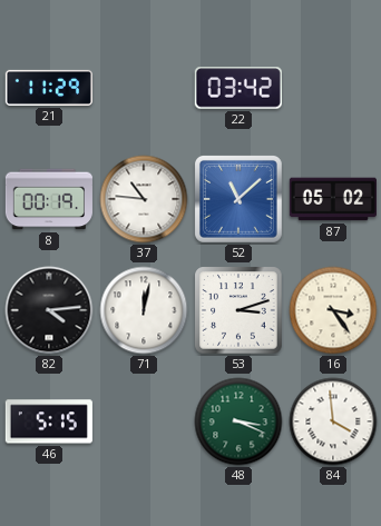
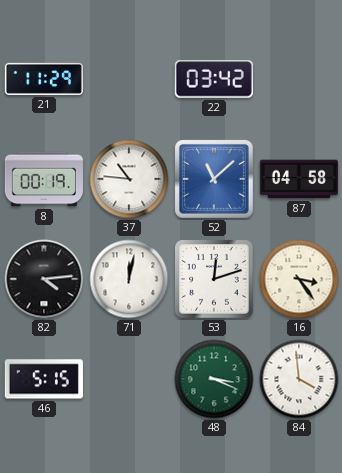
87: 05:02 -> 04:58
53: 3:12 -> 12:12
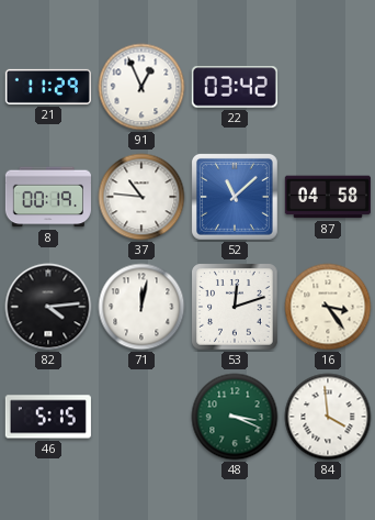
91: none -> 12:56
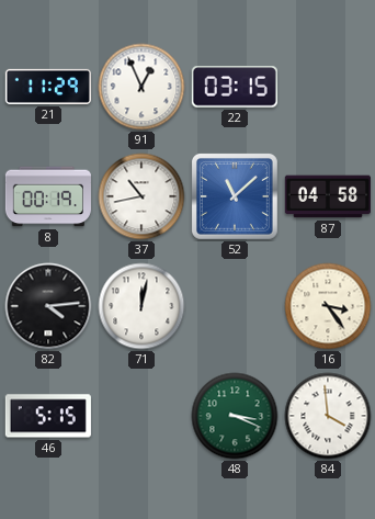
22: 03:42 -> 03:15
37: 10:46 -> 10:43
53: 12:12 -> none
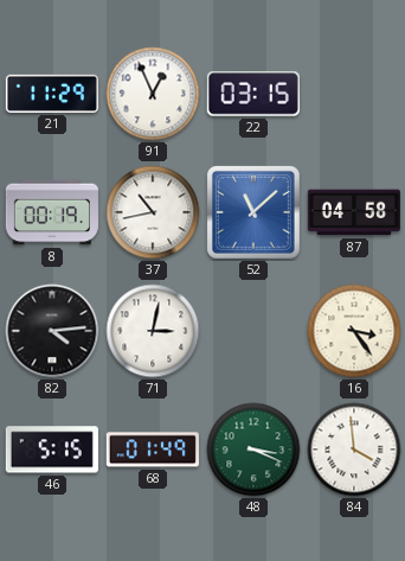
71: 12:02 -> 3:02
68: none -> 01:49
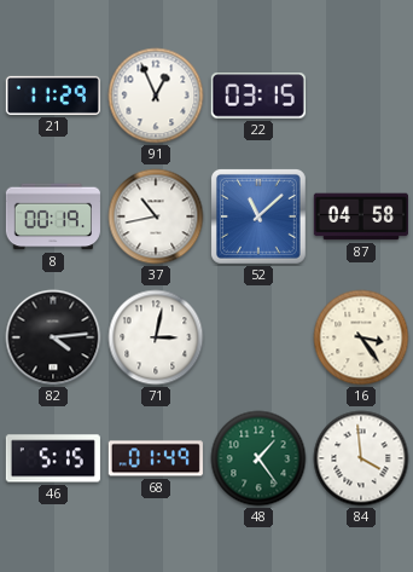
48: 3:19 -> 1:24
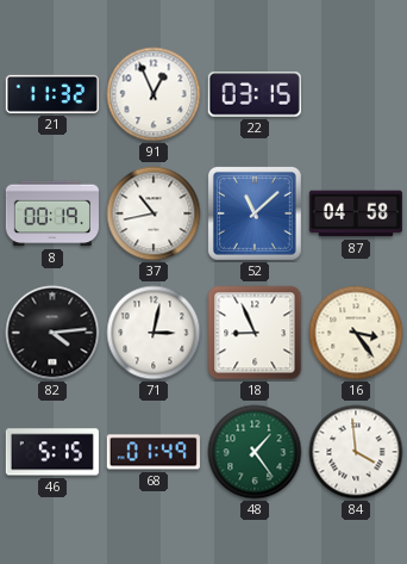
21: 11:29 -> 11:32
18: none -> 8:56
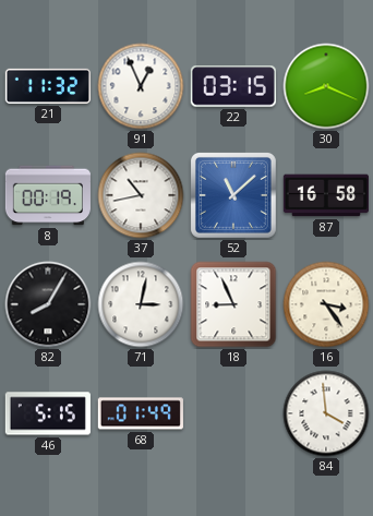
30: none -> 8:19
87: 04:58 -> 16:58
82: 4:14 -> 8:05
48: 1:24 -> none
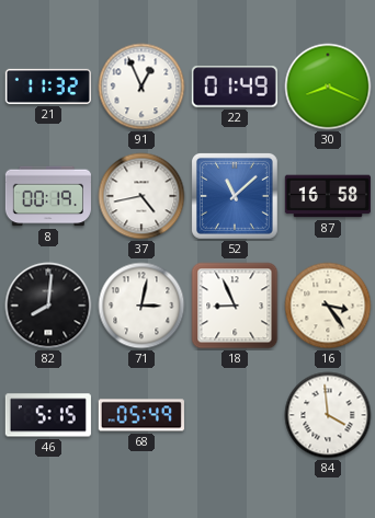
22: 03:15 -> 01:49
37: 10:43 -> 4:43
82: 8:05 -> 8:01
68: 01:49 -> 05:49
